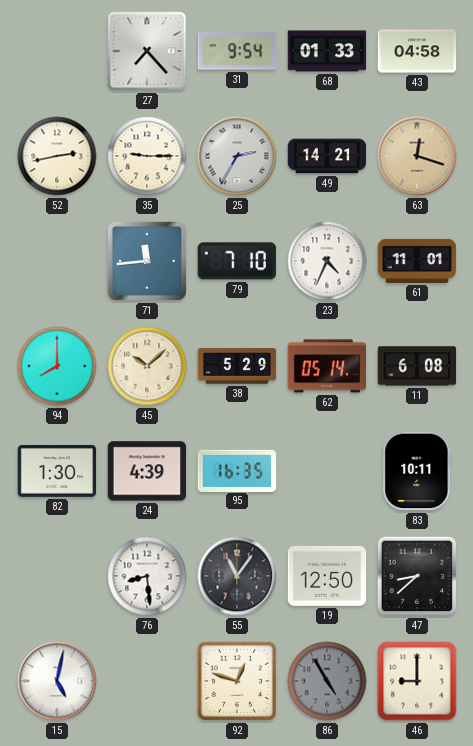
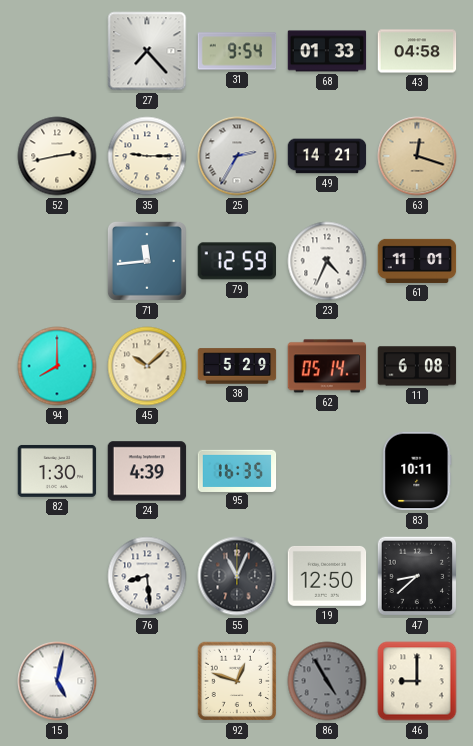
79: 7:10 -> 12:59
55: 11:06 -> 11:04
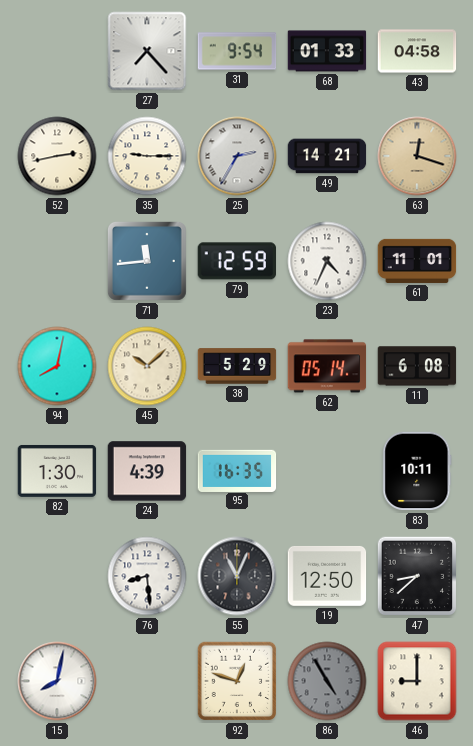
94: 8:00 -> 8:02
15: 5:02 -> 8:02
